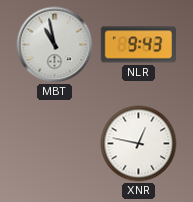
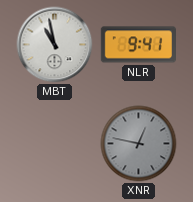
NLR: 9:43 -> 9:41
XNR dial: white -> grey
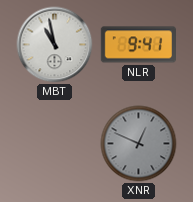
XNR: 12:47 -> 12:49
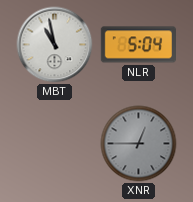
NLR: 9:41 -> 5:04
XNR: 12:49 -> 12:45
